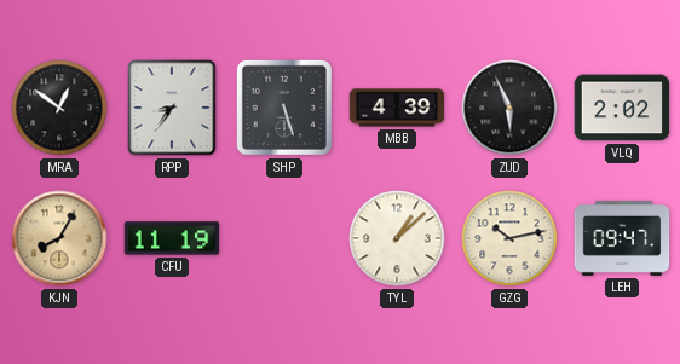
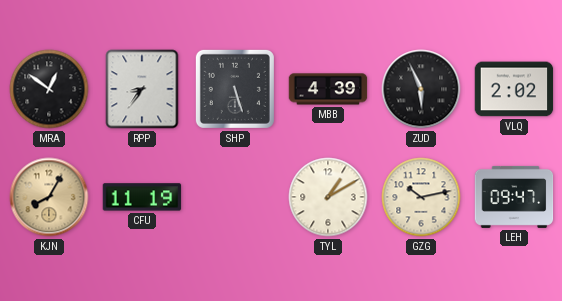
TYL: 1:08 -> 1:10
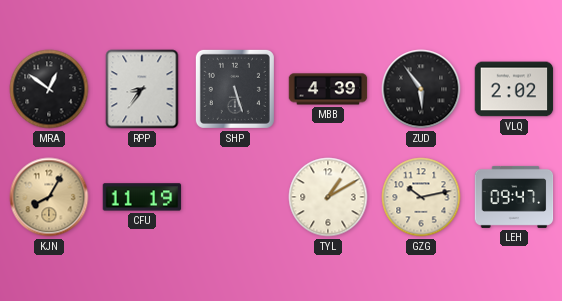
ZUD: 5:56 -> 5:54
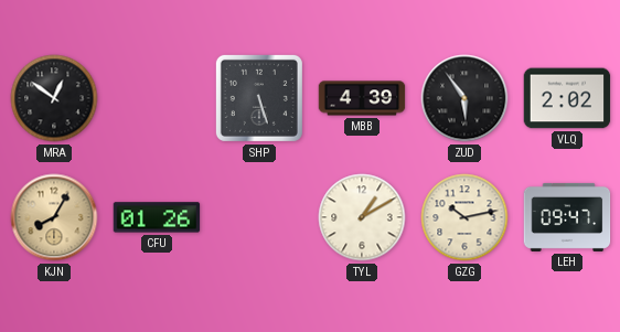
RPP: 8:36 -> none
CFU: 11:19 -> 01:26
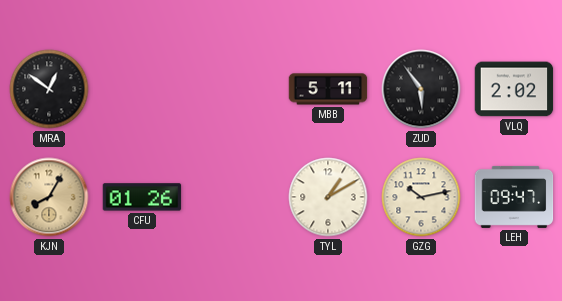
SHP: 5:27 -> none
MBB: 4:39 -> 5:11
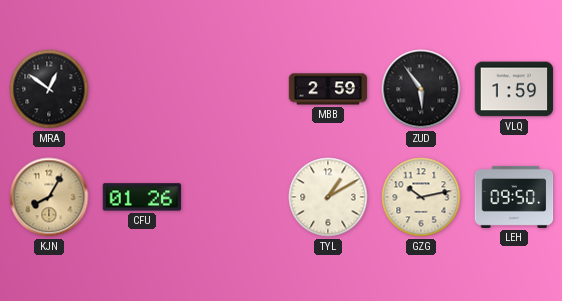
MBB: 5:11 -> 2:59
VLQ: 2:02 -> 1:59
LEH: 09:47 -> 09:50
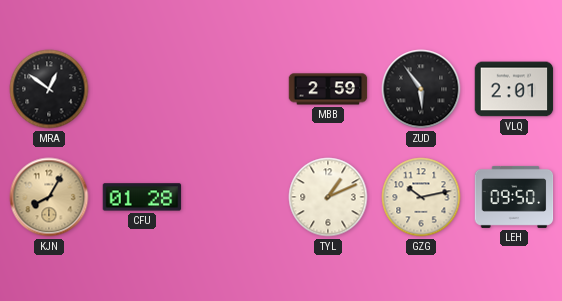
VLQ: 1:59 -> 2:01
CFU: 01:26 -> 01:28
TYL: 1:10 -> 1:11
